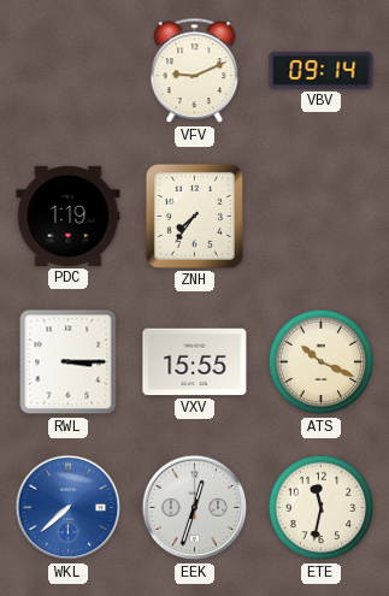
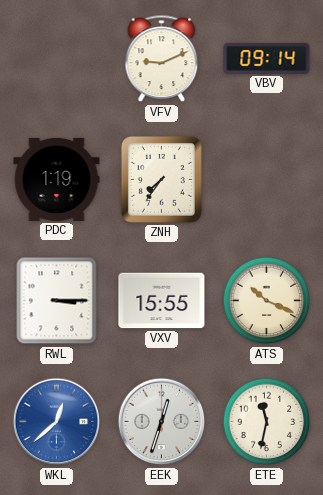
WKL: 7:38 -> 12:38
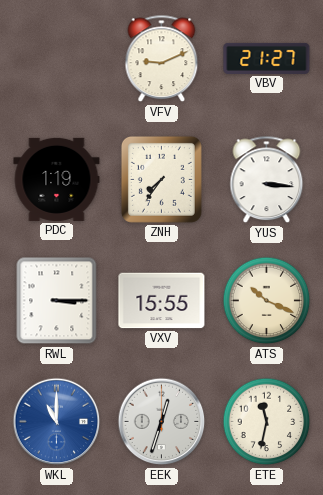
VBV: 09:14 -> 21:27
YUS: none -> 3:16
WKL: 12:38 -> 11:00
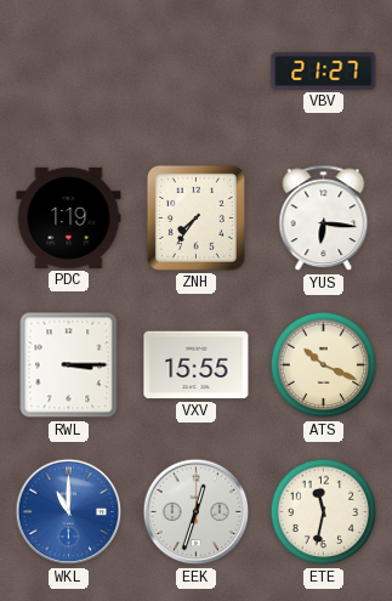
VFV: 9:11 -> none
YUS: 3:16 -> 6:16
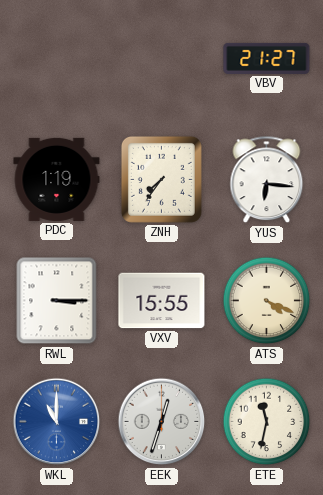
ATS: 10:19 -> 4:19
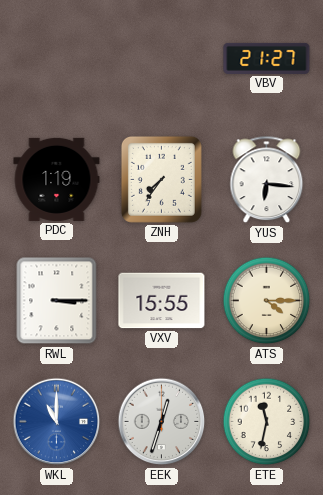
ATS: 4:19 -> 4:15
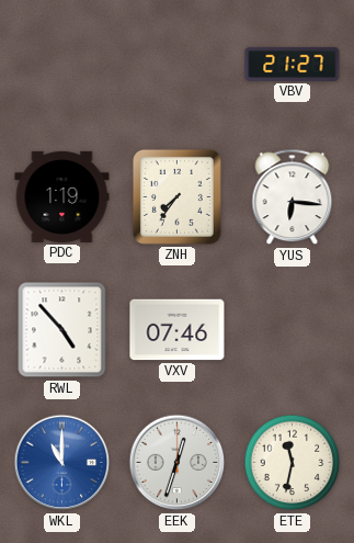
RWL: 3:15 -> 4:53
VXV: 15:55 -> 07:46
ATS: 4:15 -> none
